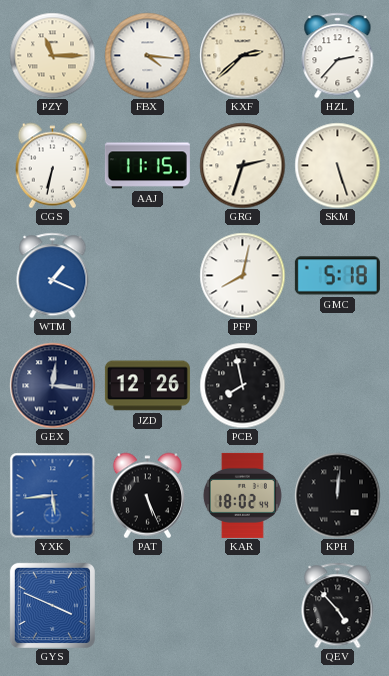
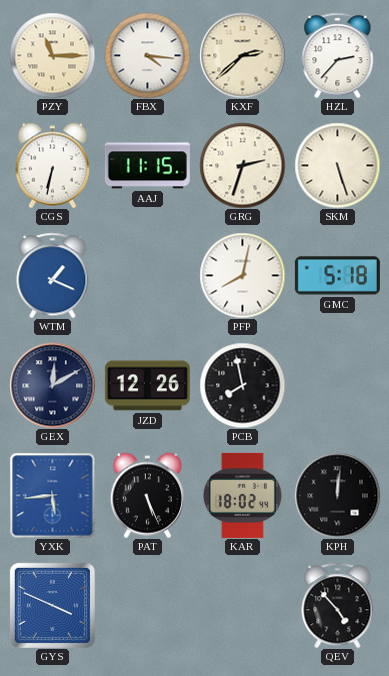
GEX: 12:16 -> 12:10
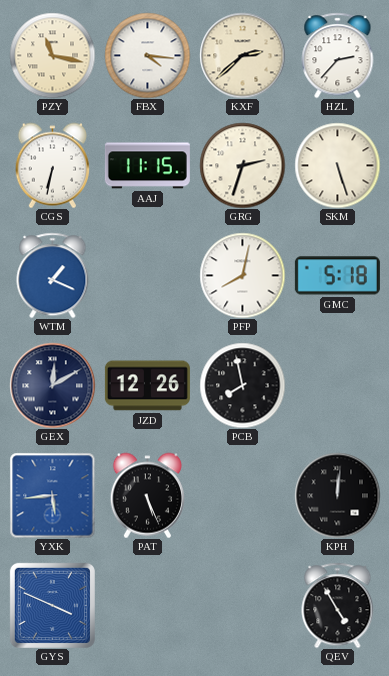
PZY: 11:15 -> 11:17
KAR: 18:02 -> none
QEV: 4:53 -> 4:55
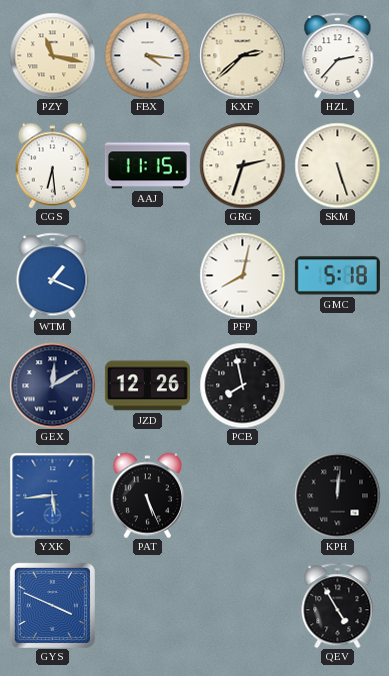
CGS: 6:32 -> 6:29
